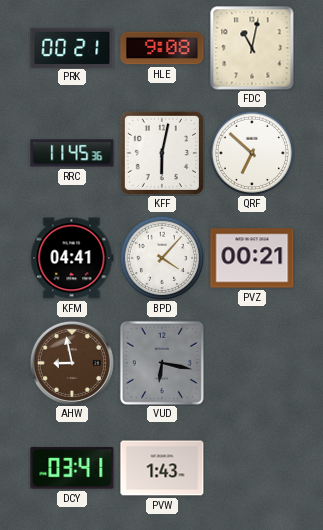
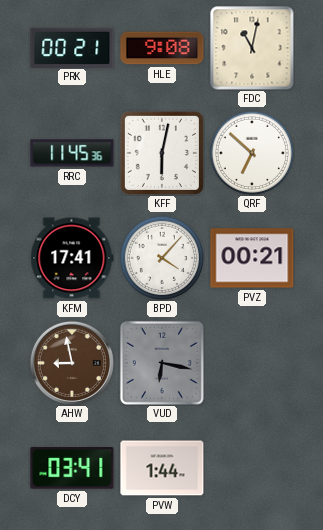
KFM: 04:41 -> 17:41
PVW: 1:43 -> 1:44
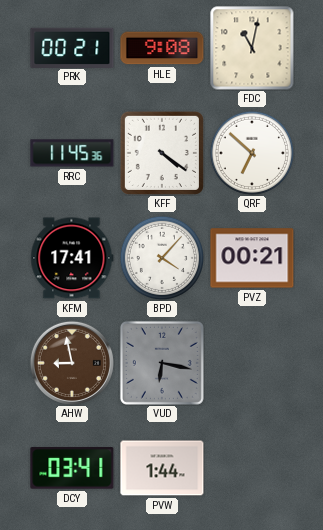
KFF: 6:02 -> 4:21
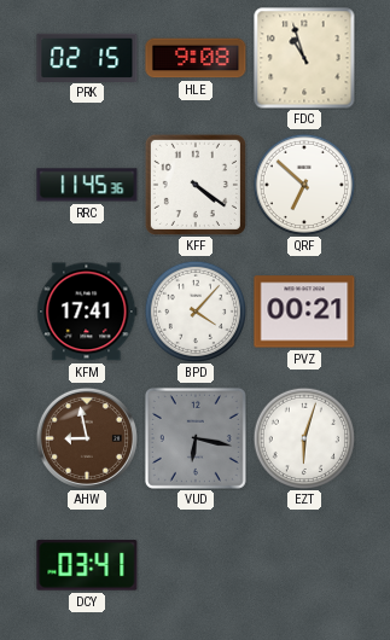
PRK: 00:21 -> 02:15
FDC: 11:02 -> 10:57
EZT: none -> 6:03
PVW: 1:44 -> none
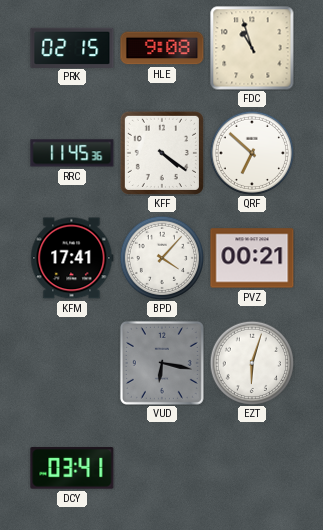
AHW: 8:58 -> none
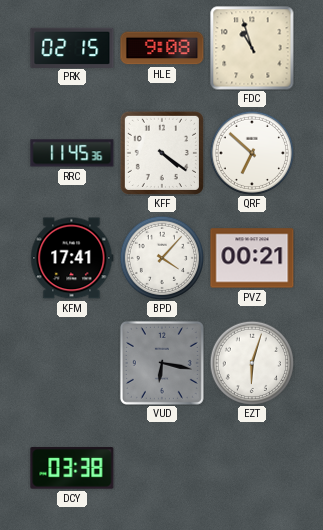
DCY: 03:41 -> 03:38
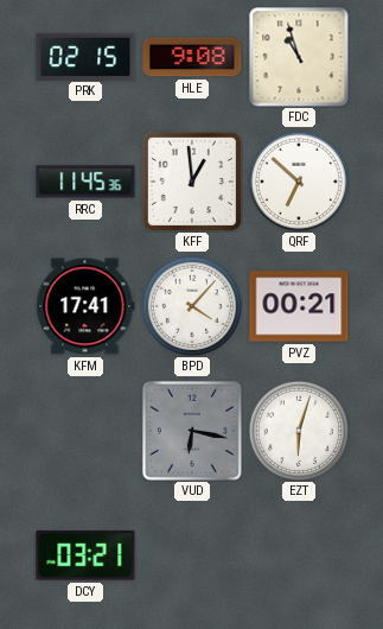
KFF: 4:21 -> 12:59
DCY: 03:38 -> 03:21
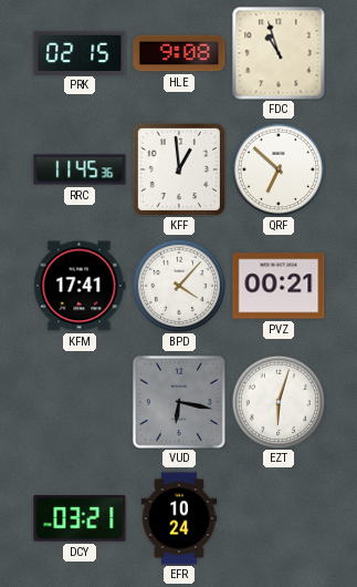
EFR: none -> 10:24
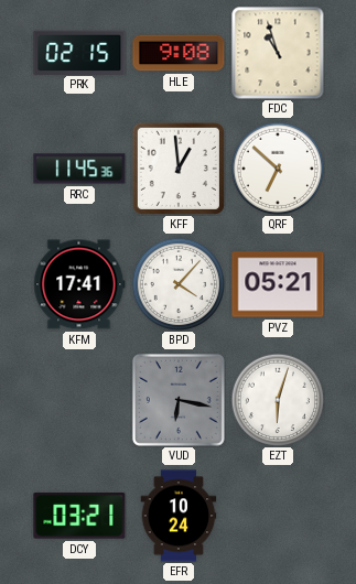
PVZ: 00:21 -> 05:21
